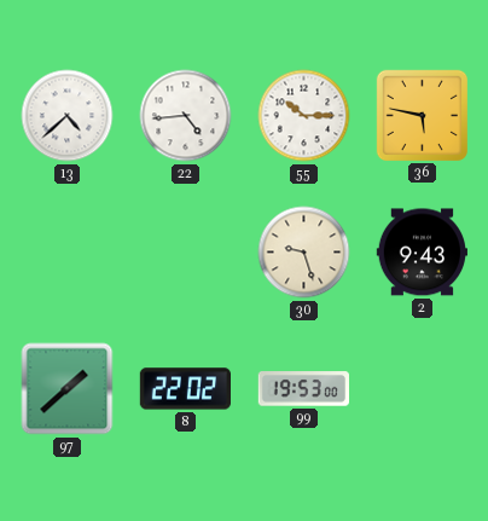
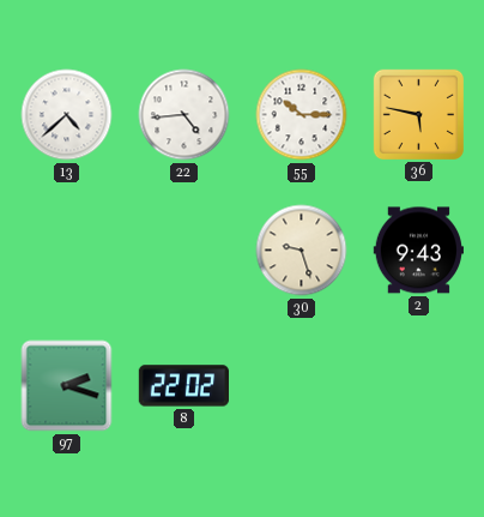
97: 1:38 -> 2:18
99: 19:53 -> none
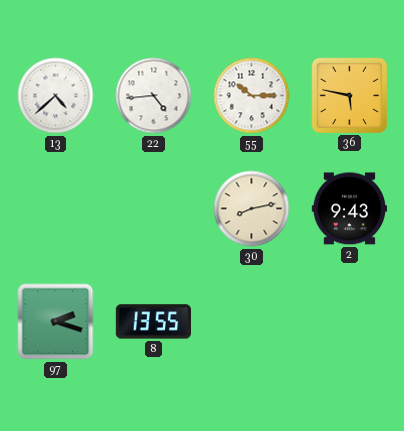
30: 9:27 -> 8:13
8: 22:02 -> 13:55
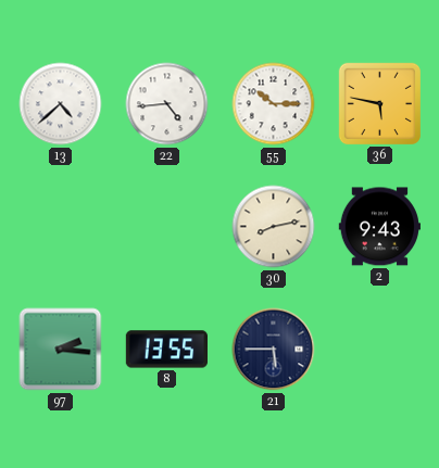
97: 2:18 -> 2:16
21: none -> 5:45
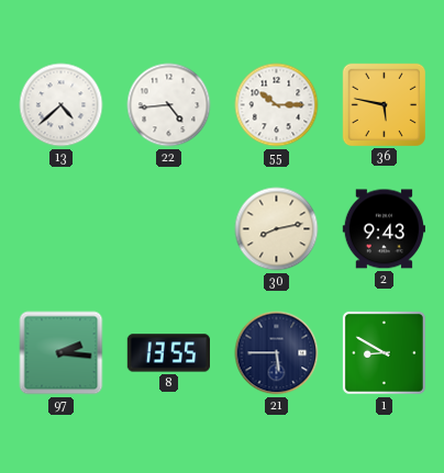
1: none -> 8:50
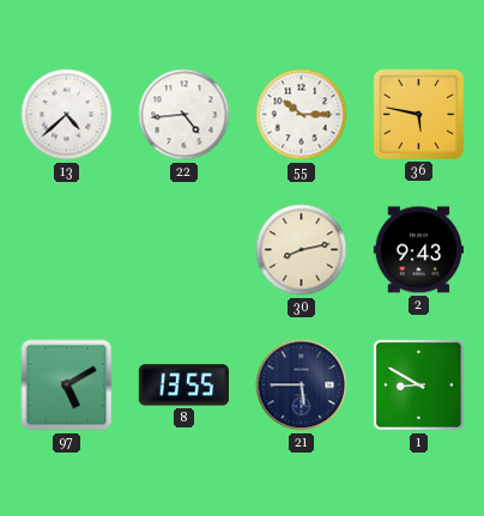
97: 2:16 -> 5:10
